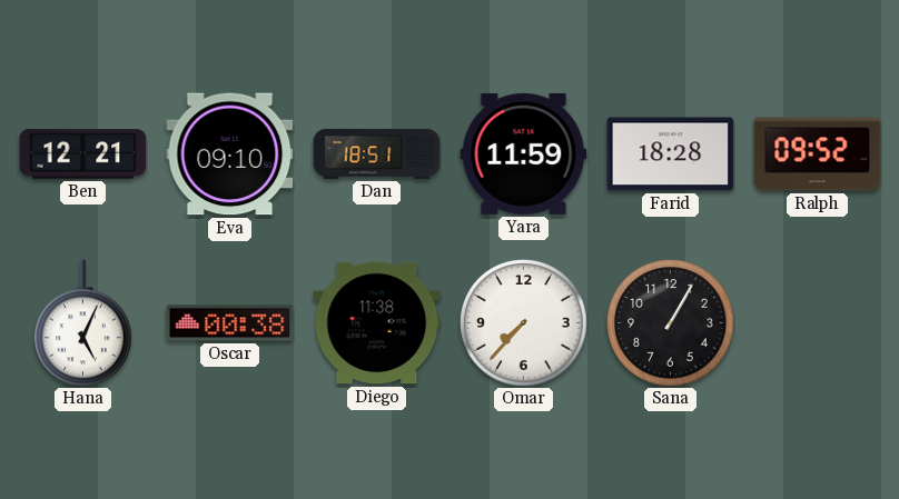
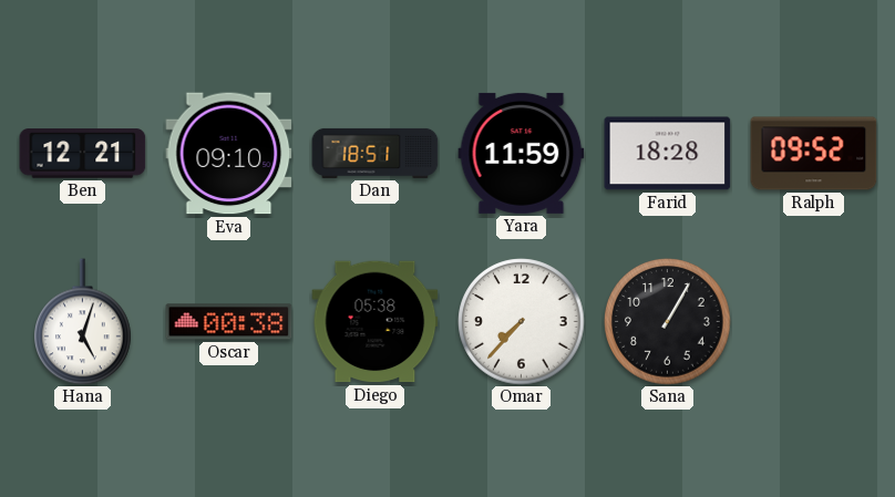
Hana: 5:04 -> 5:03
Diego: 11:38 -> 05:38
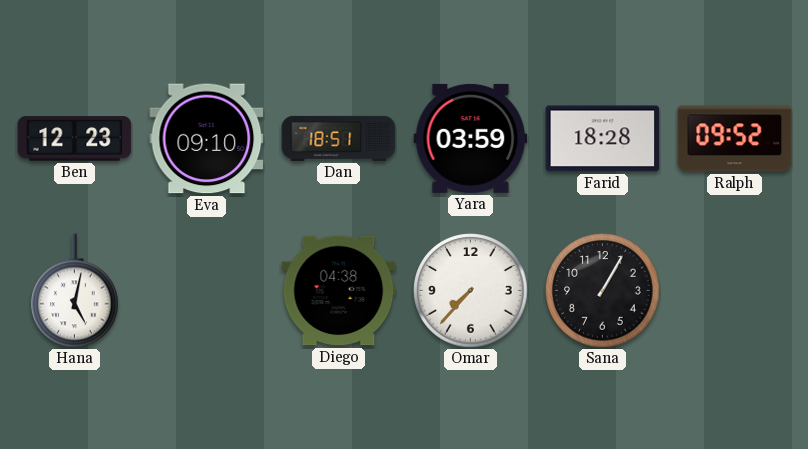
Ben: 12:21 -> 12:23
Yara: 11:59 -> 03:59
Hana: 5:03 -> 5:02
Oscar: 00:38 -> none
Diego: 05:38 -> 04:38
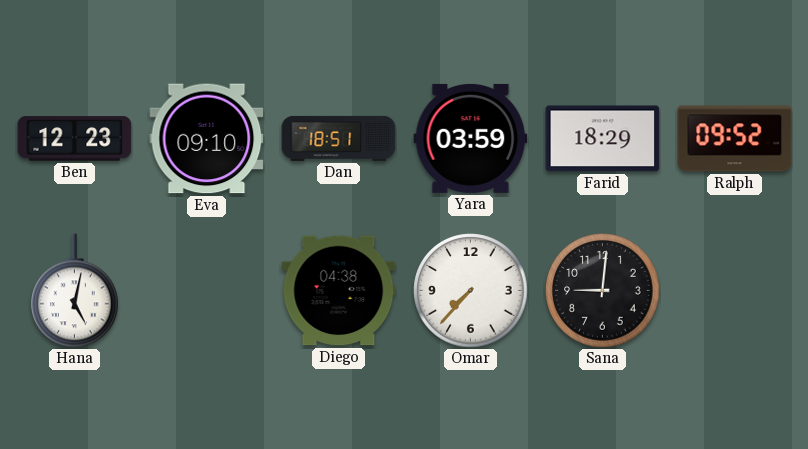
Farid: 18:28 -> 18:29
Sana: 1:05 -> 9:01
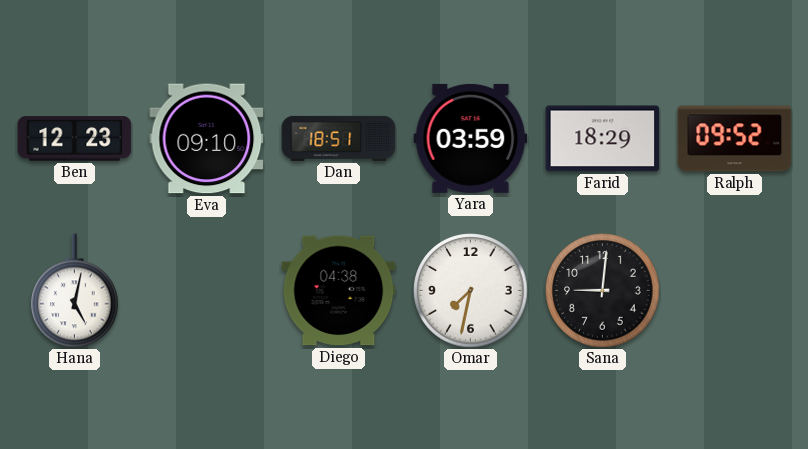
Omar: 7:37 -> 7:32
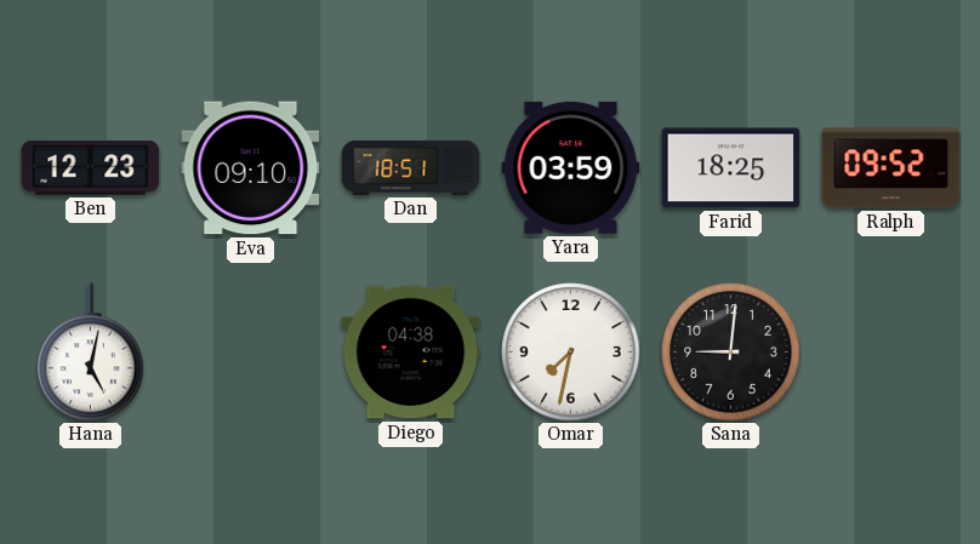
Farid: 18:29 -> 18:25
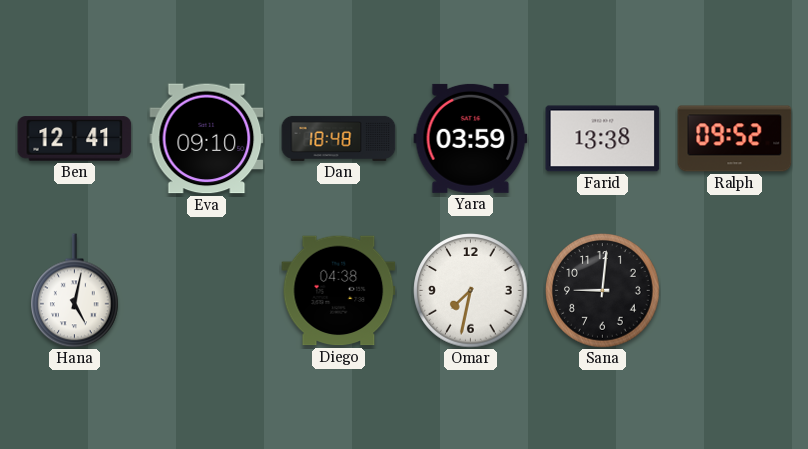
Ben: 12:23 -> 12:41
Dan: 18:51 -> 18:48
Farid: 18:25 -> 13:38
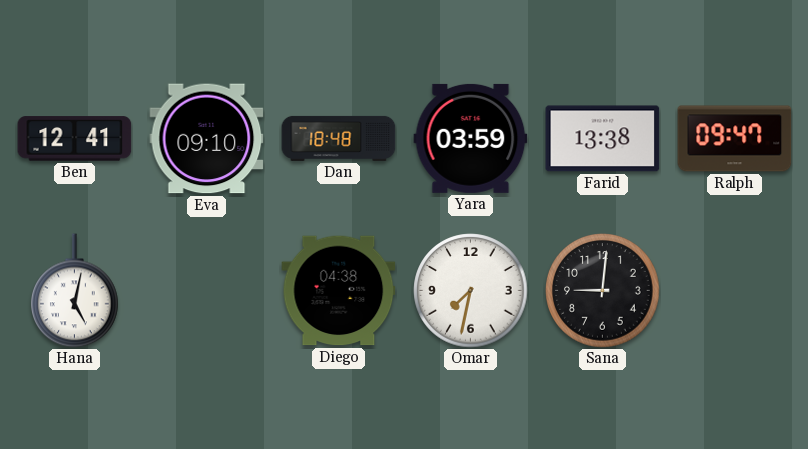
Ralph: 09:52 -> 09:47
